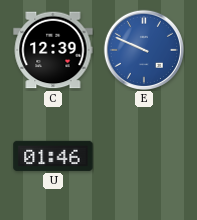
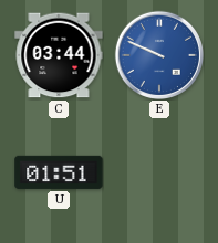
C: 12:39 -> 03:44
U: 01:46 -> 01:51
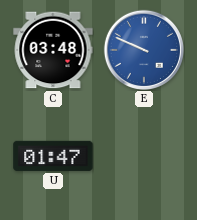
C: 03:44 -> 03:48
U: 01:51 -> 01:47
